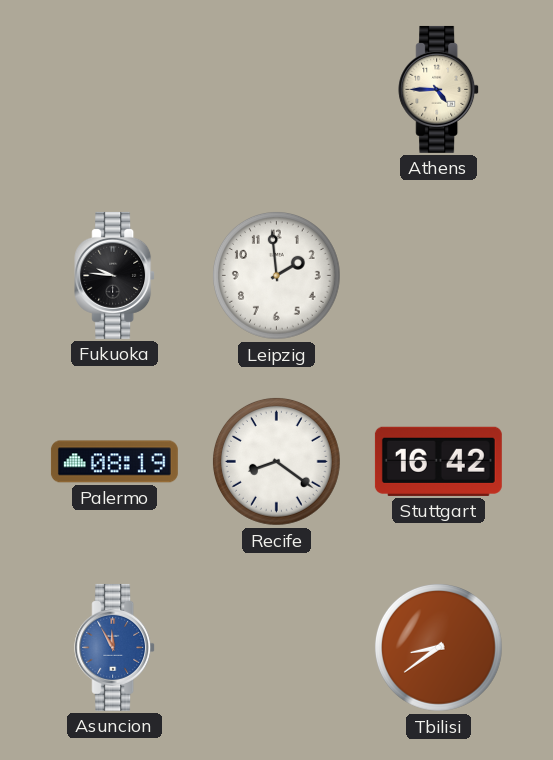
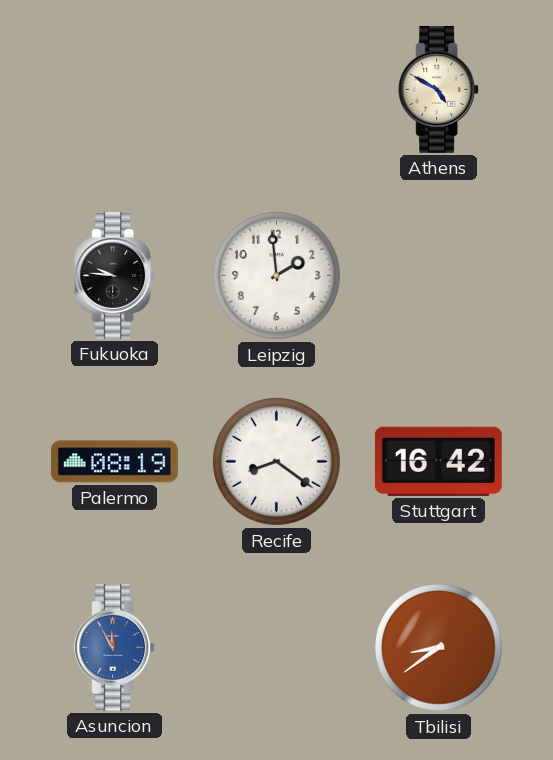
Athens: 4:45 -> 4:50
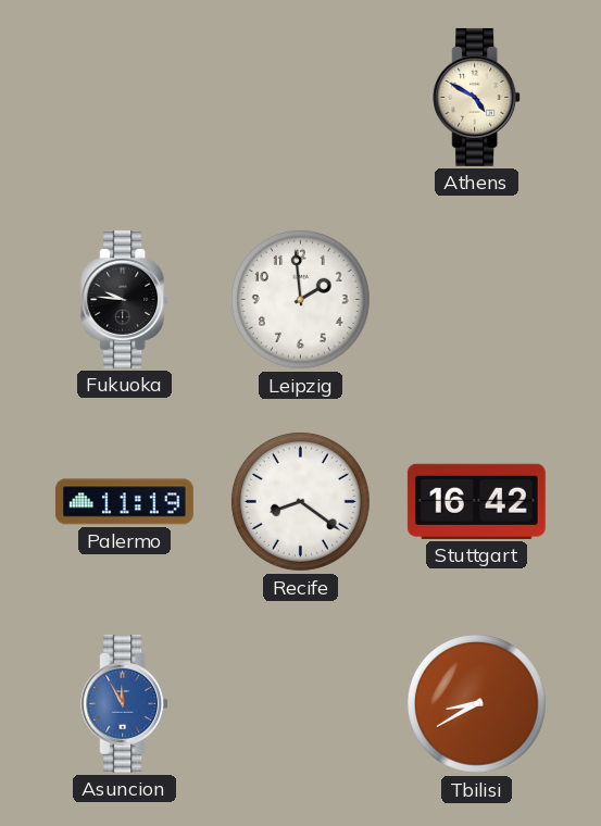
Palermo: 08:19 -> 11:19
Tbilisi: 8:39 -> 8:40
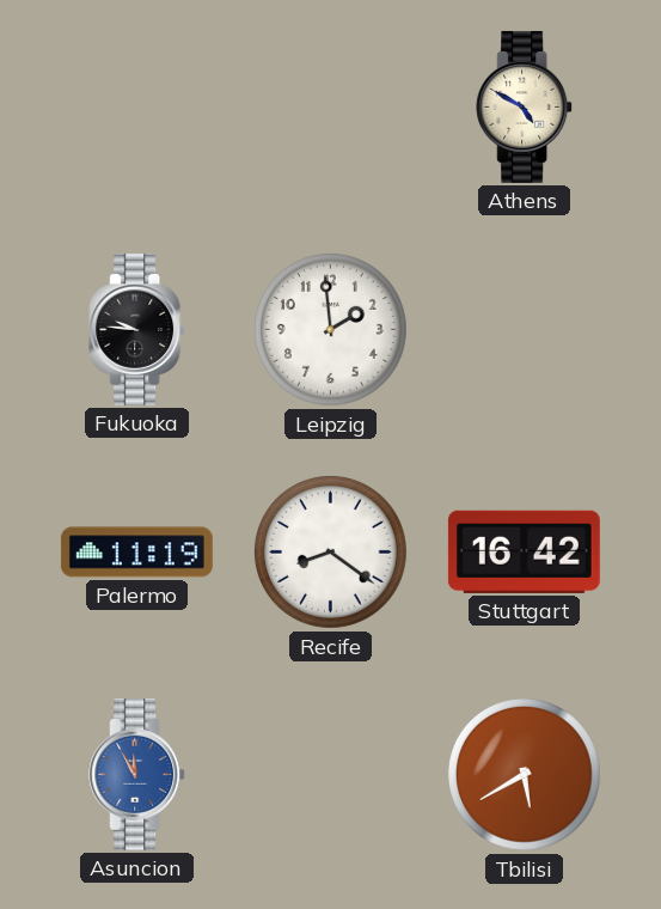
Tbilisi: 8:40 -> 5:40
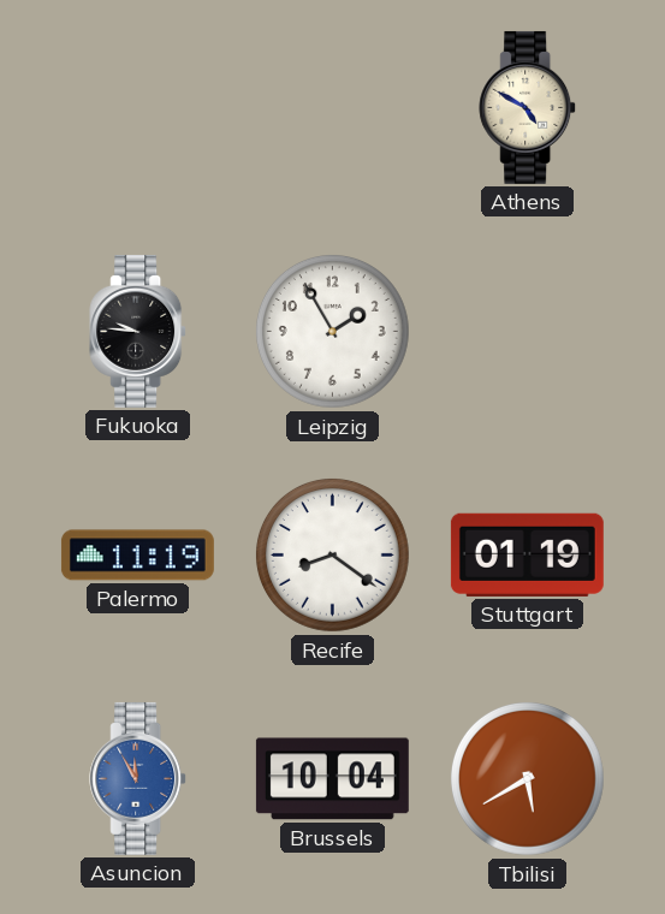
Leipzig: 1:59 -> 1:55
Stuttgart: 16:42 -> 01:19
Brussels: none -> 10:04
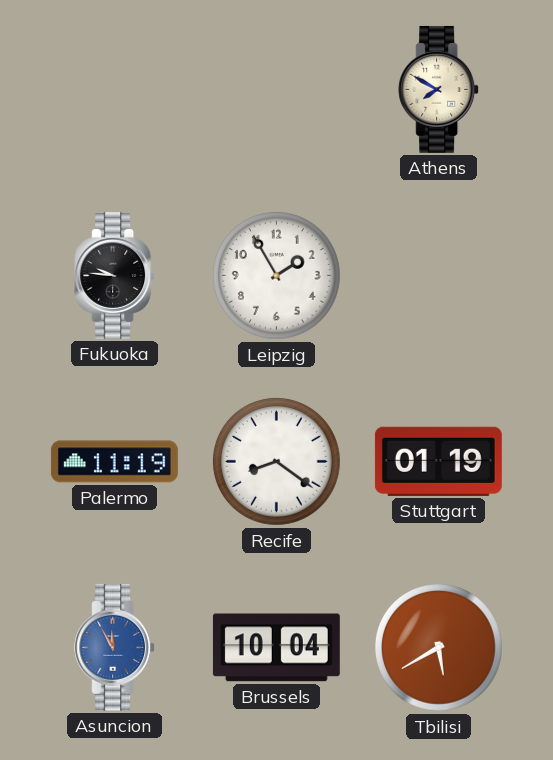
Athens: 4:50 -> 7:50
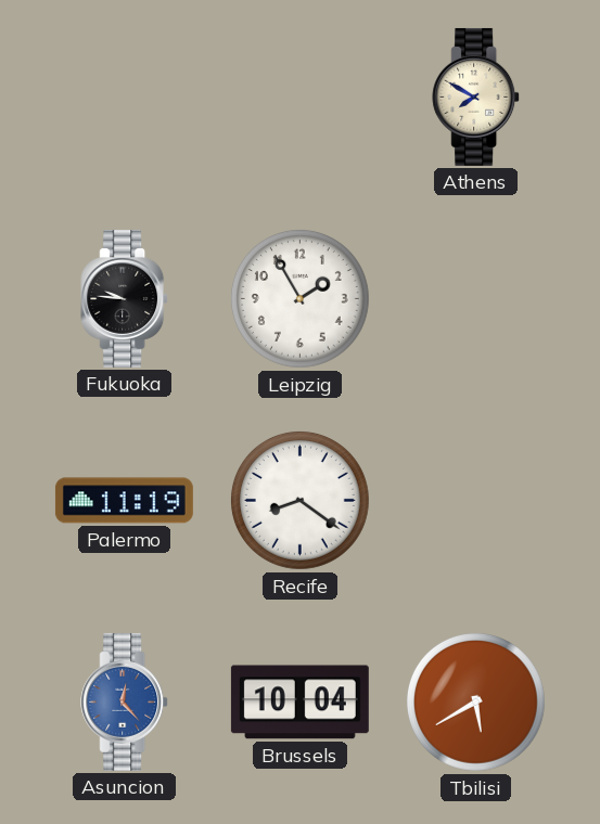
Stuttgart: 01:19 -> none
Asuncion: 11:55 -> 12:23
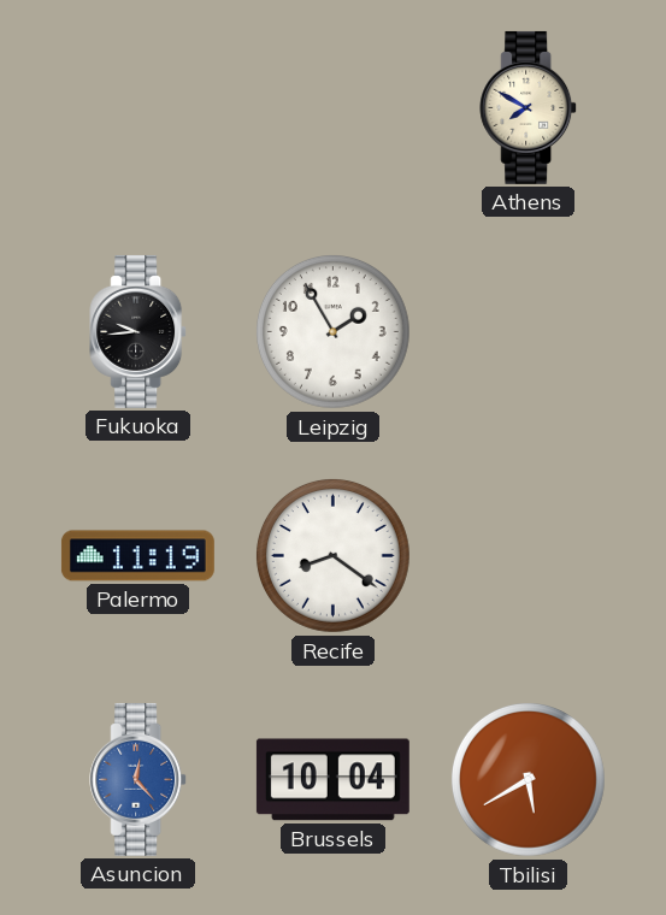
Fukuoka: 9:46 -> 9:44
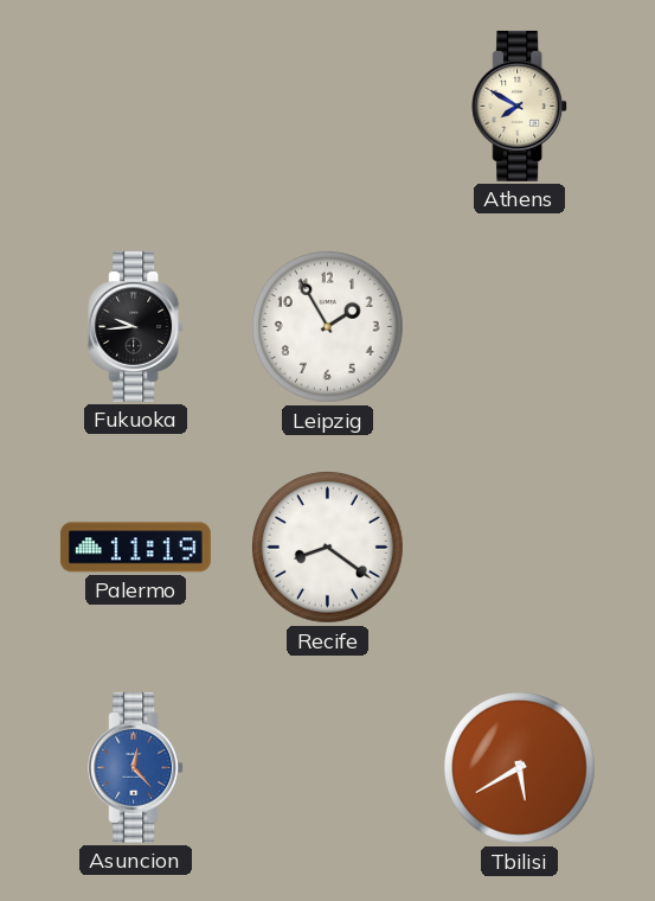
Brussels: 10:04 -> none
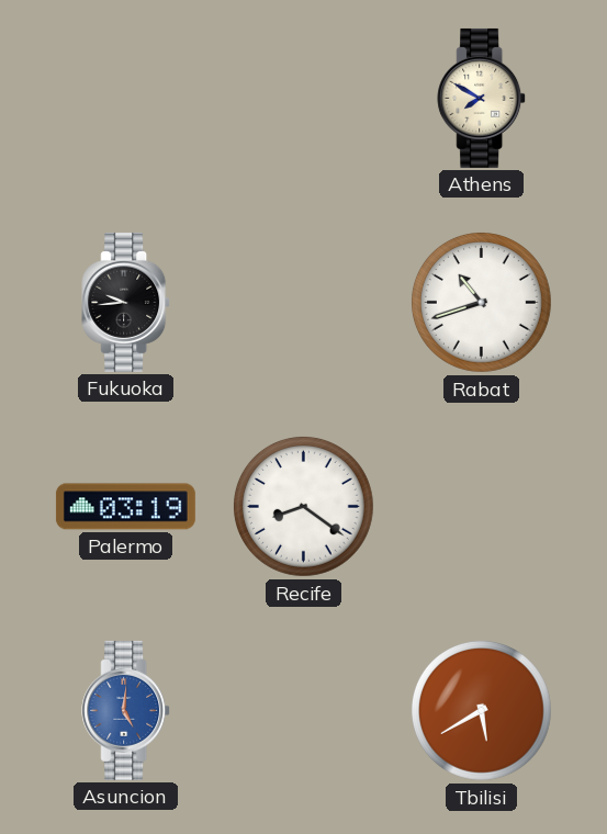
Leipzig: 1:55 -> none
Rabat: none -> 10:42
Palermo: 11:19 -> 03:19
Asuncion: 12:23 -> 5:01
